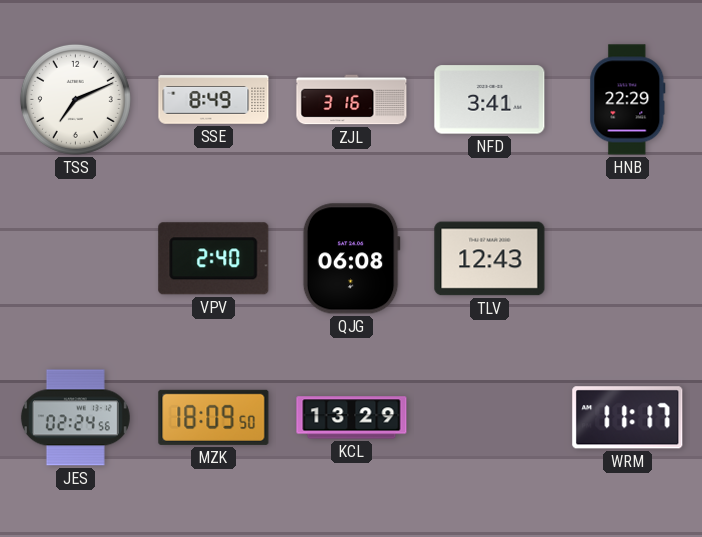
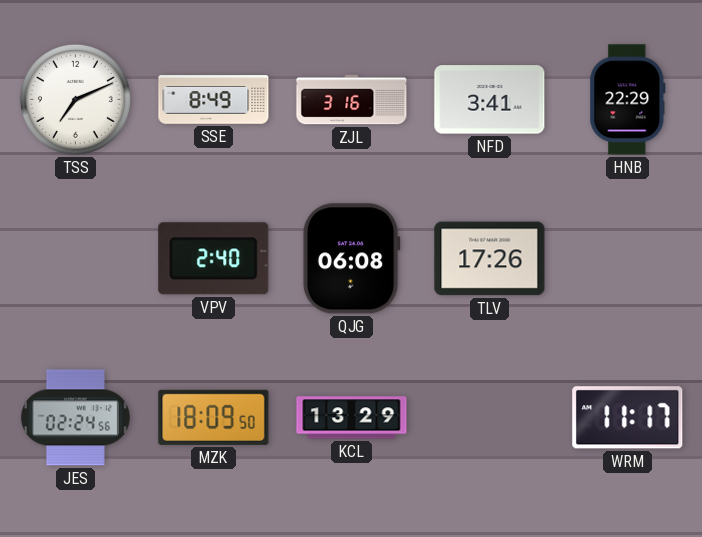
TLV: 12:43 -> 17:26
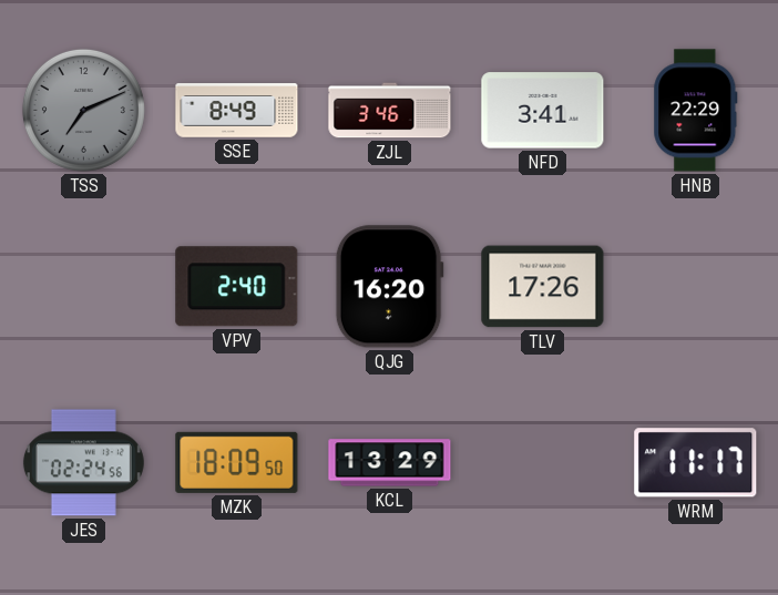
TSS dial: white -> grey
ZJL: 3:16 -> 3:46
QJG: 06:08 -> 16:20
